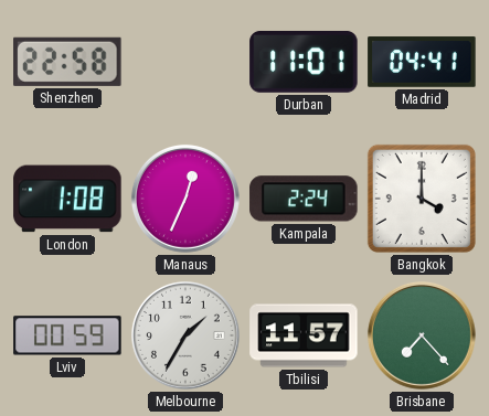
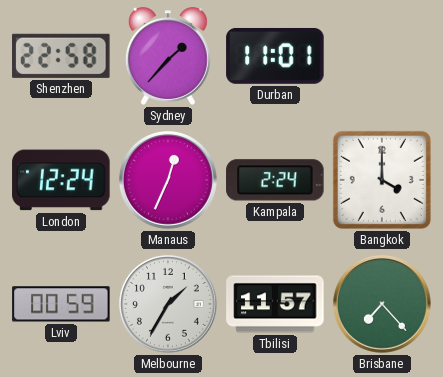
Sydney: none -> 1:37
Madrid: 04:41 -> none
London: 1:08 -> 12:24
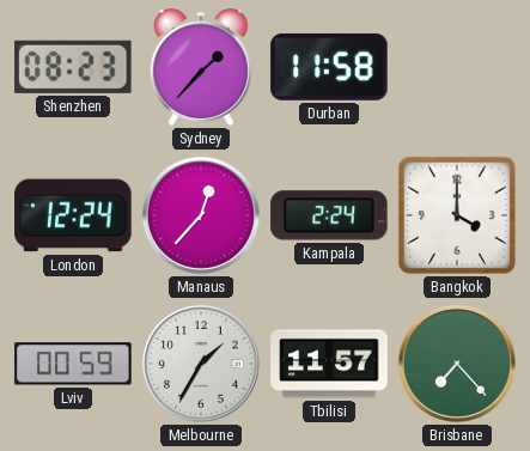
Shenzhen: 22:58 -> 08:23
Durban: 11:01 -> 11:58
Manaus: 12:34 -> 12:37
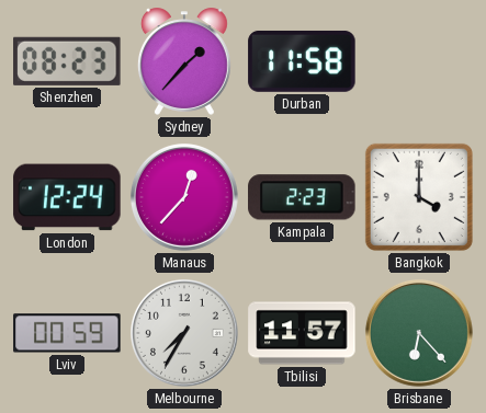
Kampala: 2:24 -> 2:23
Melbourne: 1:35 -> 7:35
Brisbane: 7:23 -> 6:23
